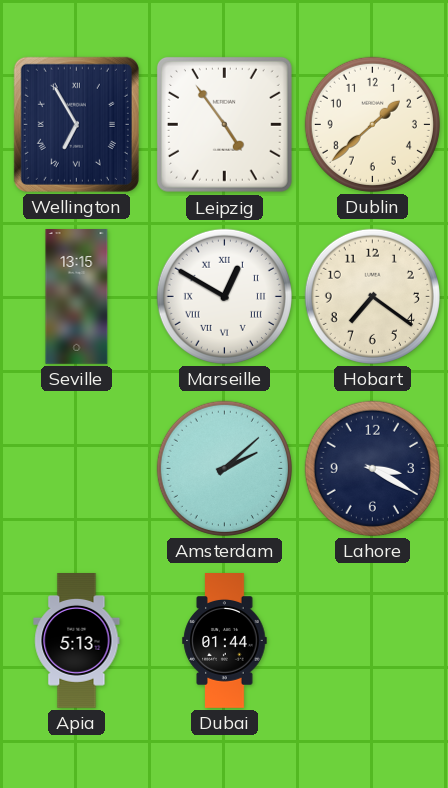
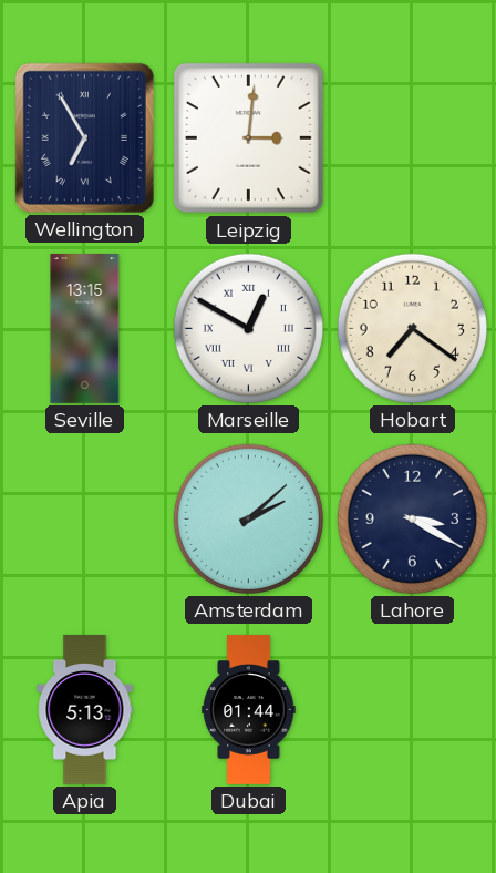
Leipzig: 4:54 -> 3:01
Dublin: 1:38 -> none
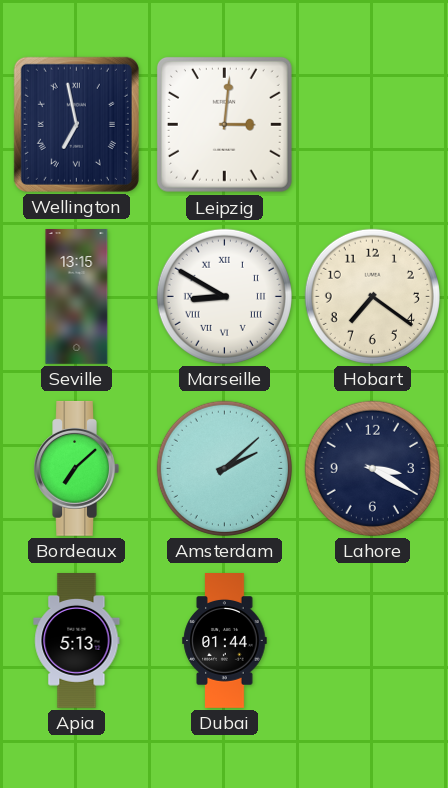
Wellington: 6:55 -> 6:58
Marseille: 12:50 -> 8:50
Bordeaux: none -> 7:08
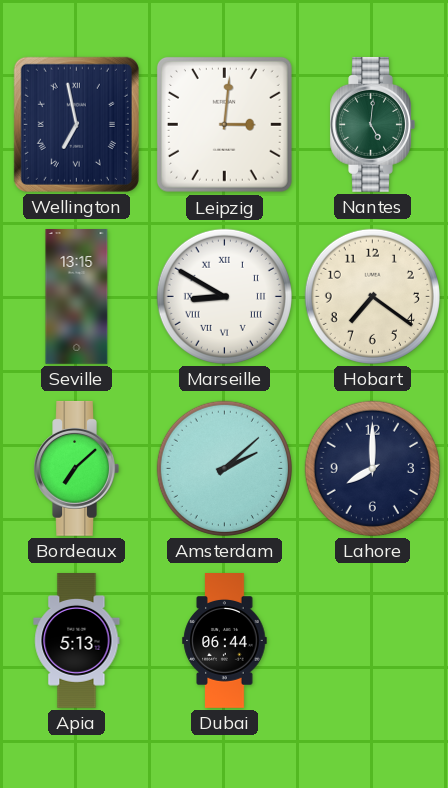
Nantes: none -> 5:01
Lahore: 3:20 -> 8:00
Dubai: 01:44 -> 06:44
